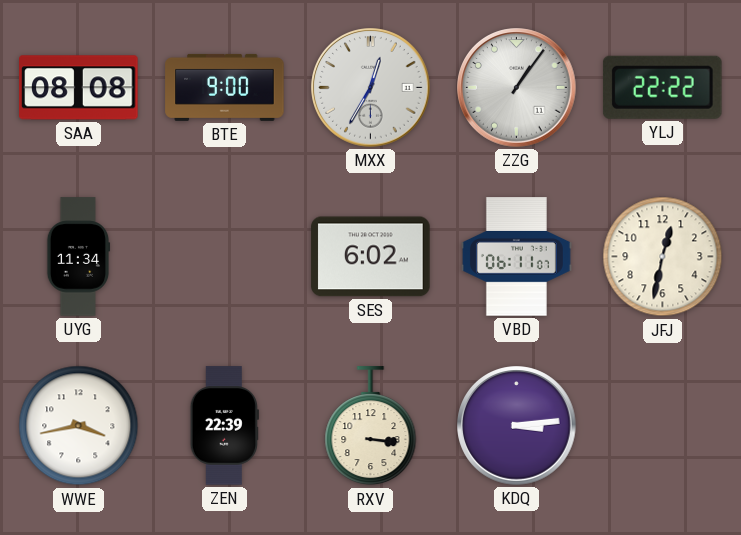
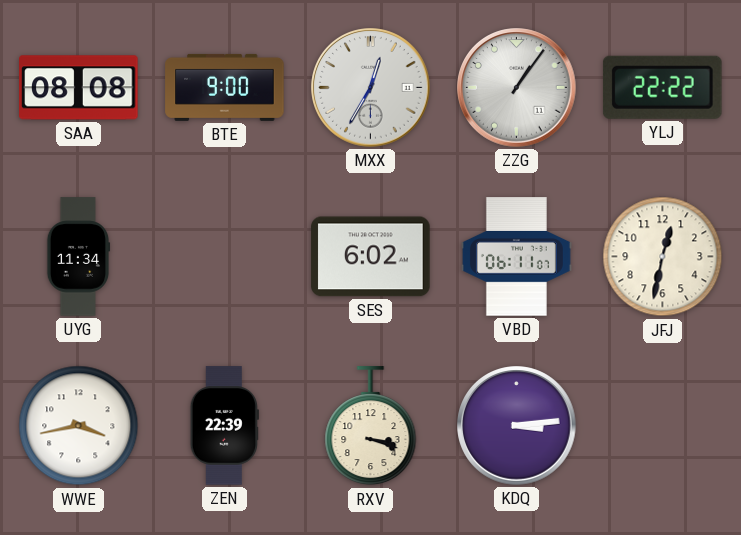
RXV: 3:16 -> 3:18
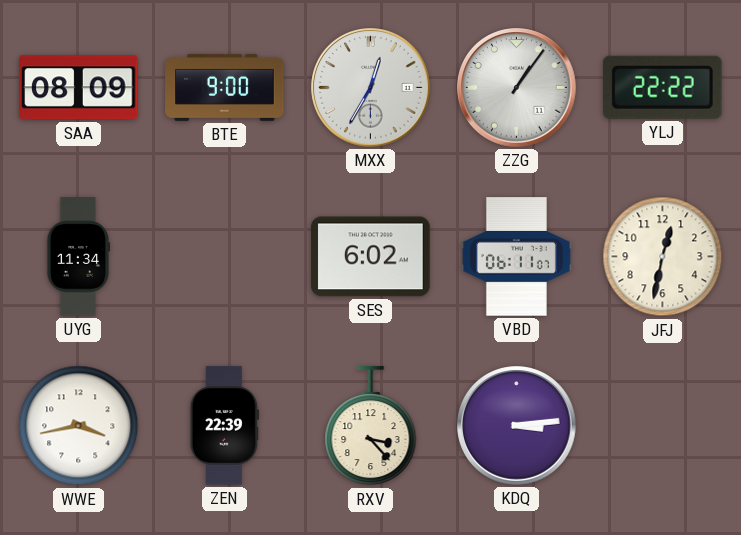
SAA: 08:08 -> 08:09
RXV: 3:18 -> 3:23
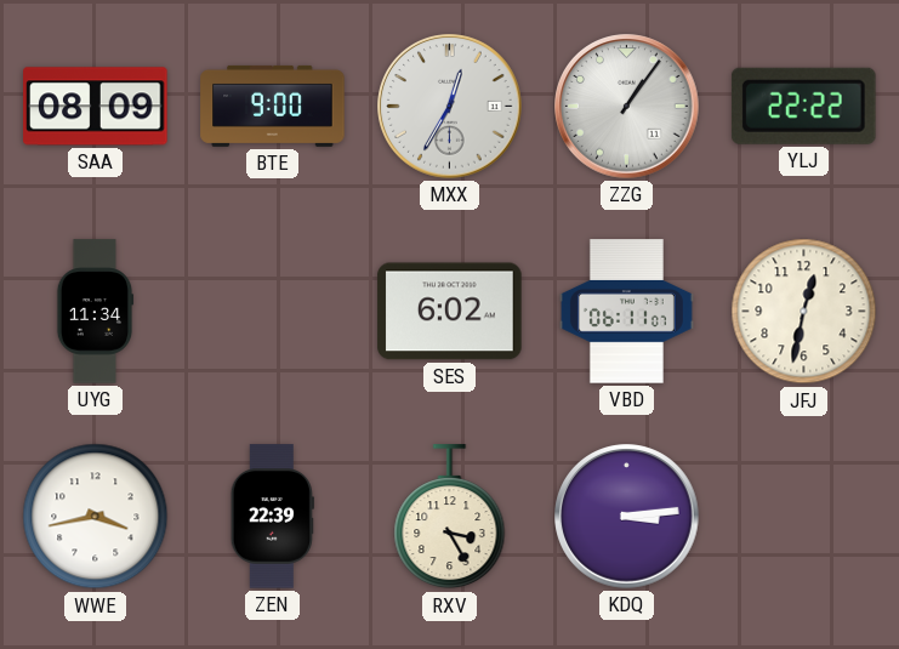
RXV: 3:23 -> 3:25
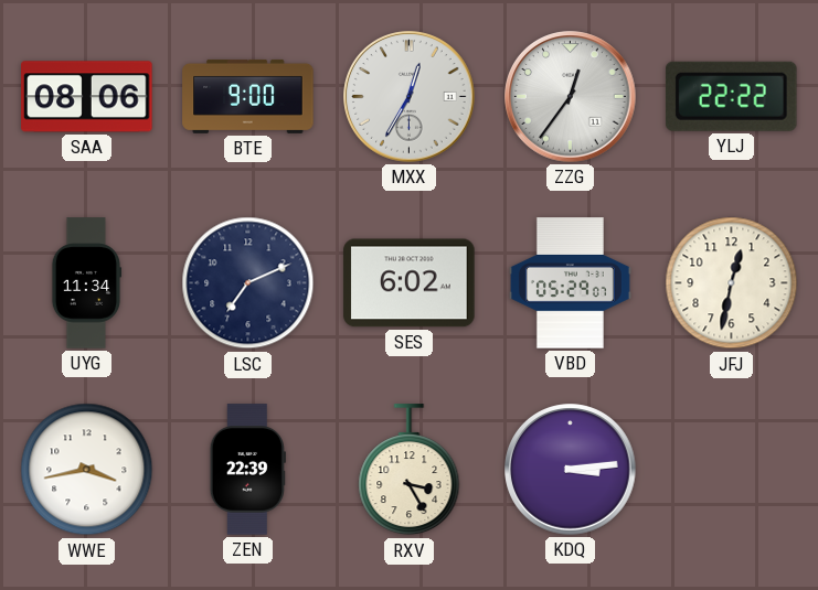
SAA: 08:09 -> 08:06
ZZG: 1:06 -> 12:36
LSC: none -> 7:11
VBD: 06:11 -> 05:29
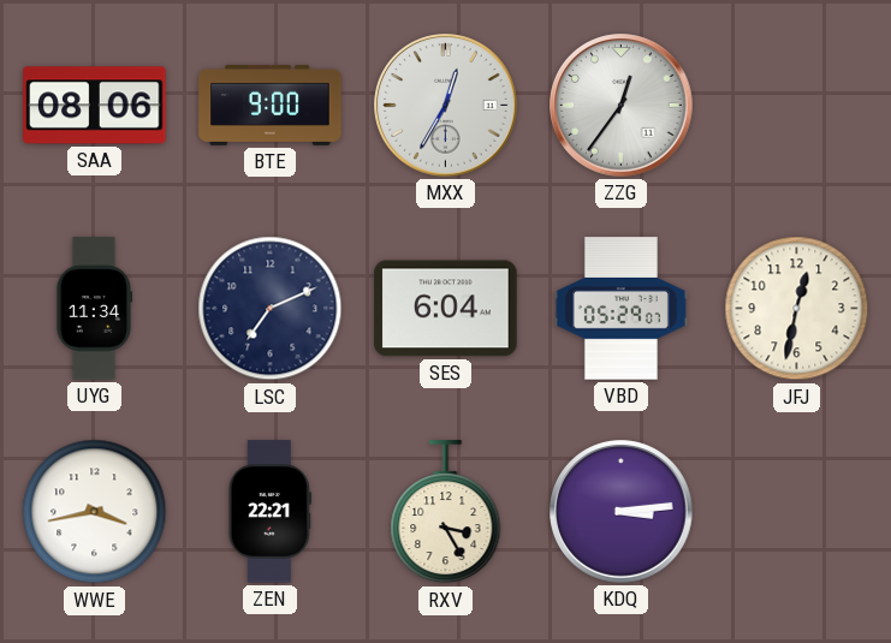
YLJ: 22:22 -> none
SES: 6:02 -> 6:04
ZEN: 22:39 -> 22:21
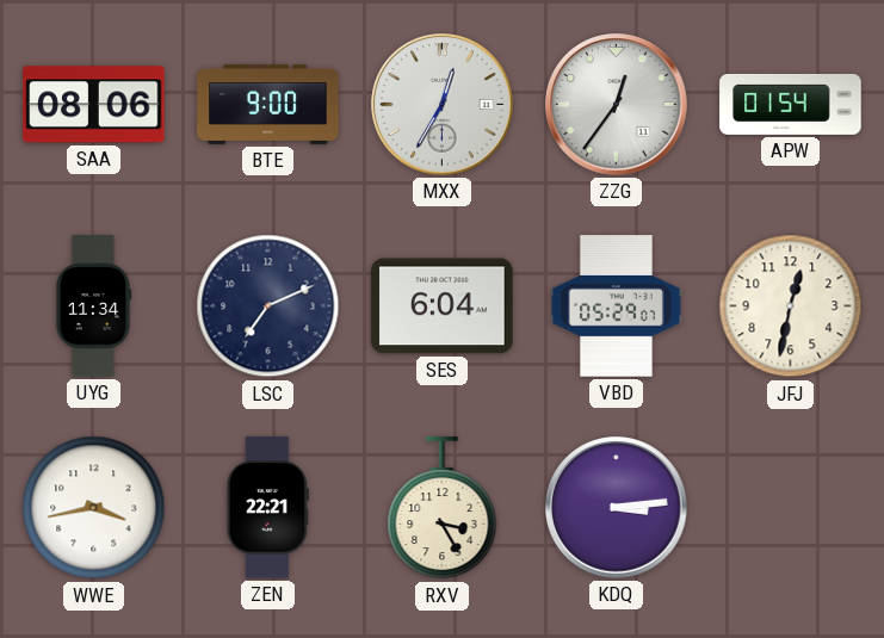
APW: none -> 01:54
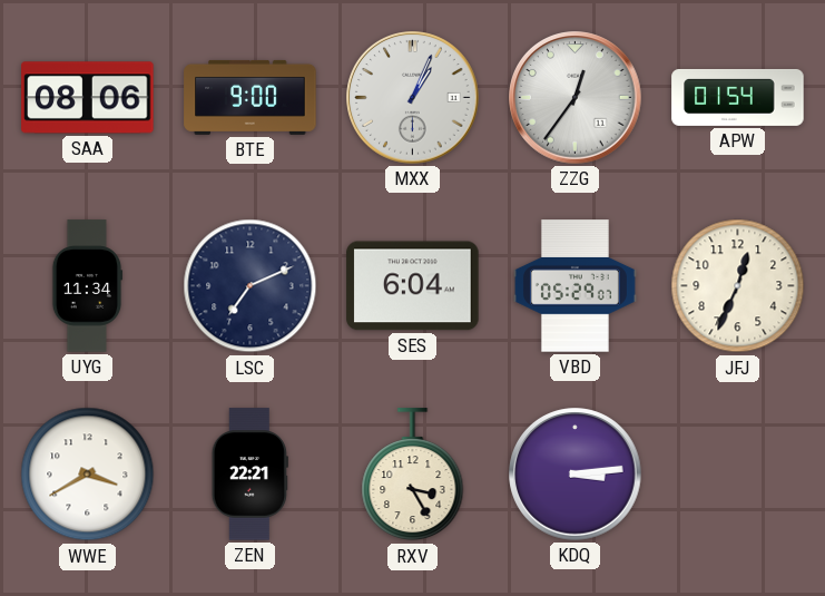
MXX: 12:35 -> 1:04
JFJ: 12:32 -> 12:34
WWE: 3:43 -> 3:40
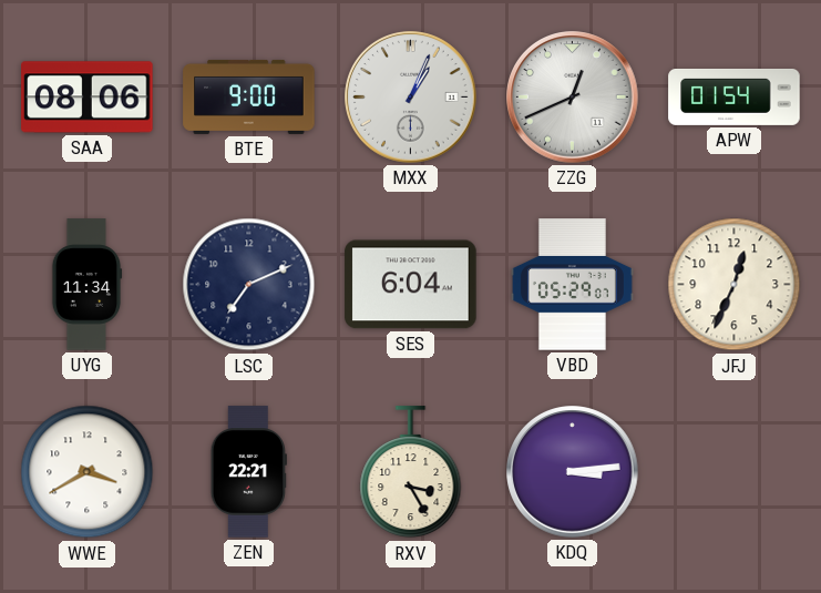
ZZG: 12:36 -> 12:41
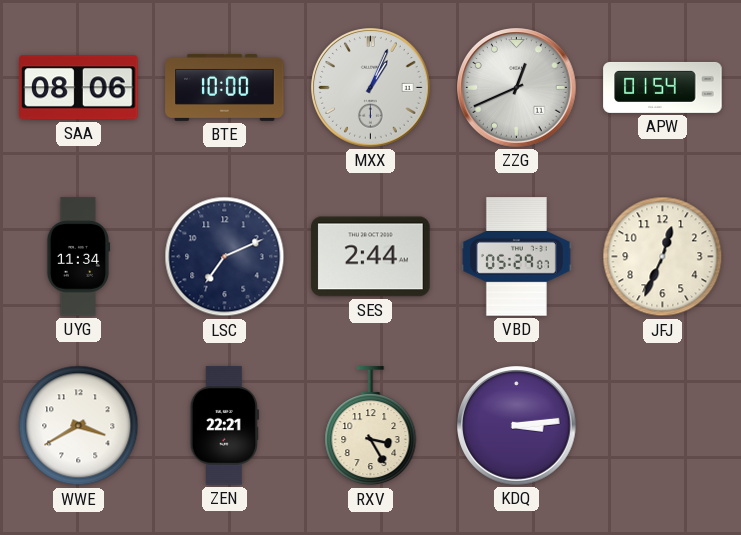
BTE: 9:00 -> 10:00
SES: 6:04 -> 2:44
